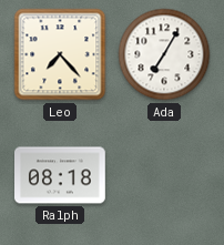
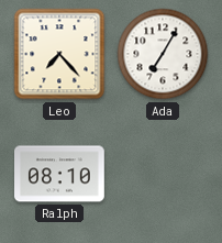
Ralph: 08:18 -> 08:10
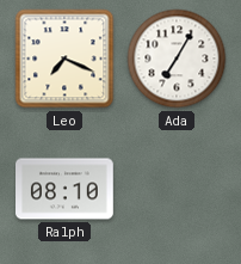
Leo: 7:23 -> 7:19
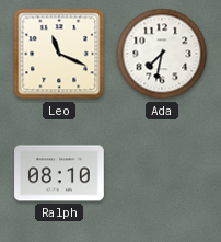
Leo: 7:19 -> 11:19
Ada: 7:05 -> 7:32
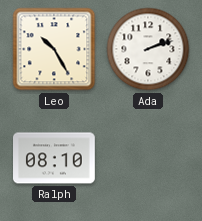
Leo: 11:19 -> 10:25
Ada: 7:32 -> 2:12
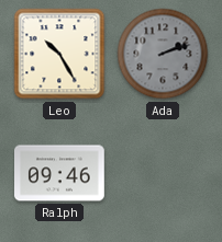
Ada dial: white -> grey
Ralph: 08:10 -> 09:46
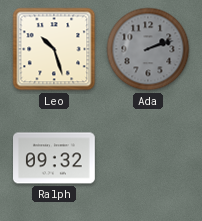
Leo: 10:25 -> 10:27
Ralph: 09:46 -> 09:32
